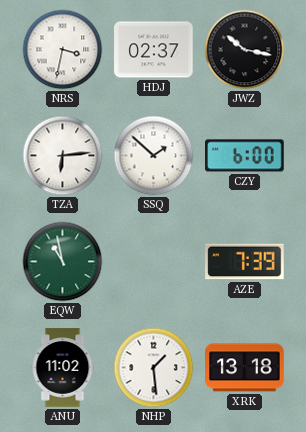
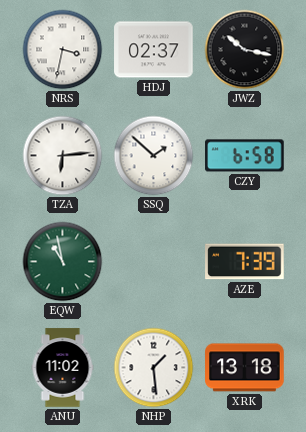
CZY: 6:00 -> 6:58
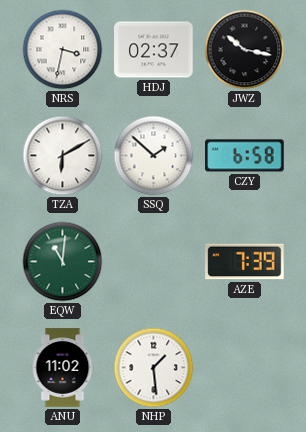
TZA: 6:14 -> 6:10
EQW: 10:58 -> 11:01
XRK: 13:18 -> none
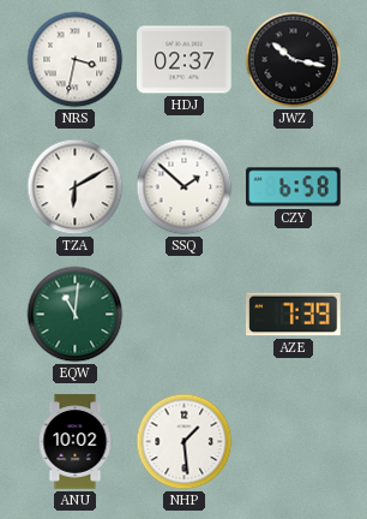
ANU: 11:02 -> 10:02
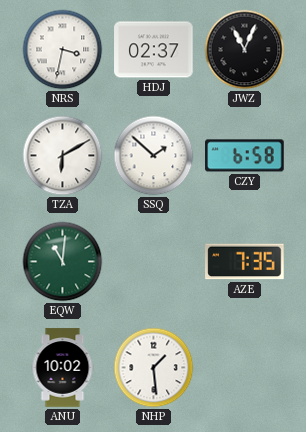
JWZ: 10:17 -> 11:04
AZE: 7:39 -> 7:35
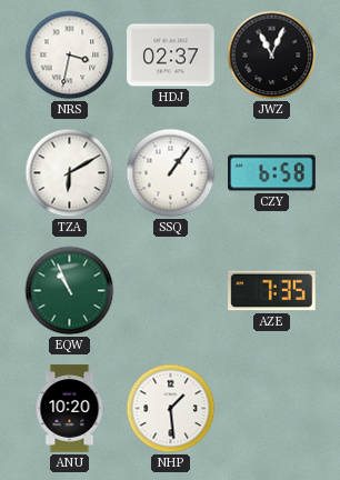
SSQ: 1:52 -> 1:06
EQW: 11:01 -> 10:56
ANU: 10:02 -> 10:20
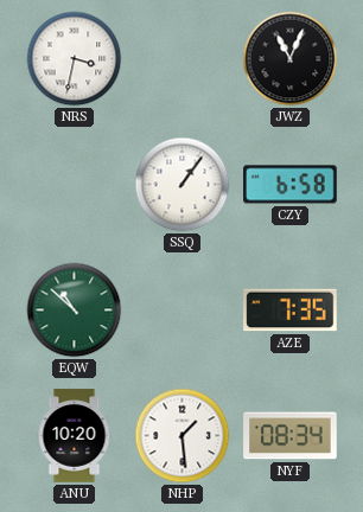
HDJ: 02:37 -> none
TZA: 6:10 -> none
EQW: 10:56 -> 10:52
NYF: none -> 08:34
